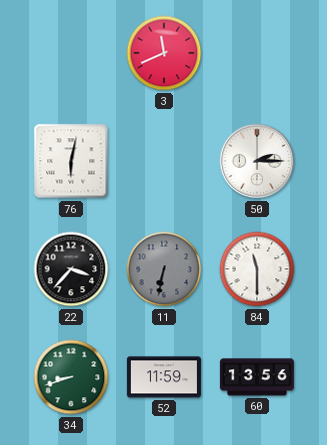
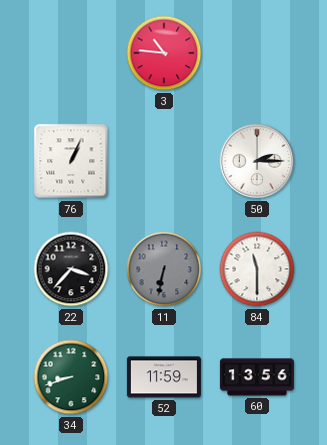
3: 11:41 -> 10:46
76: 6:02 -> 1:04
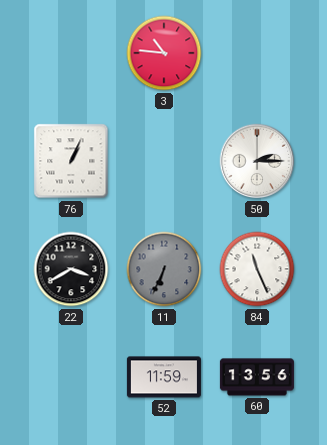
22: 3:37 -> 3:40
11: 6:32 -> 6:34
84: 11:30 -> 11:26
34: 8:42 -> none
